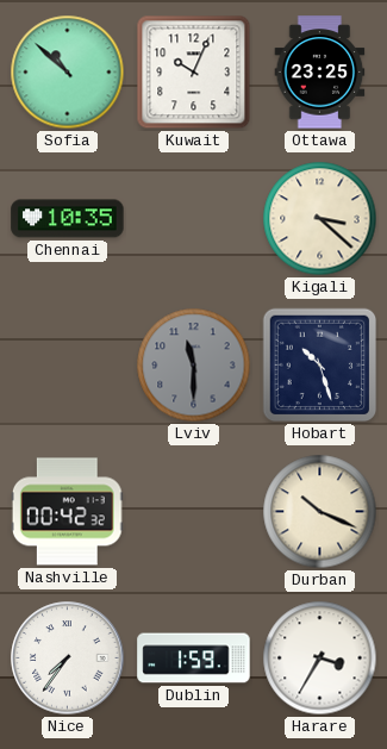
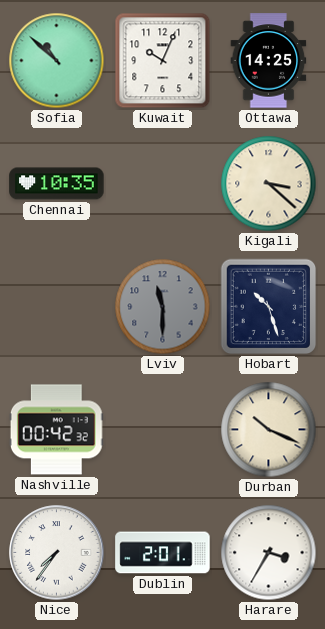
Ottawa: 23:25 -> 14:25
Dublin: 1:59 -> 2:01
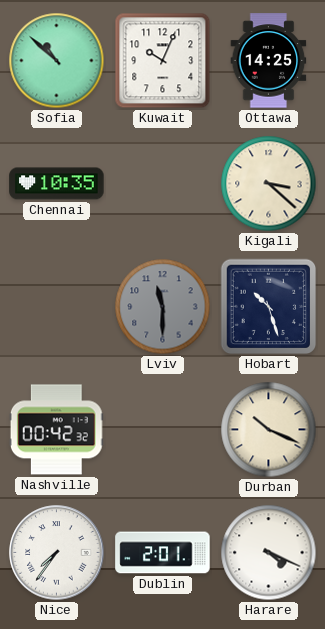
Harare: 3:35 -> 4:19
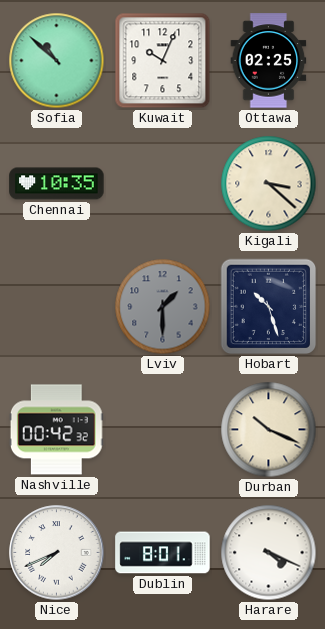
Ottawa: 14:25 -> 02:25
Lviv: 11:30 -> 1:30
Nice: 7:36 -> 7:41
Dublin: 2:01 -> 8:01
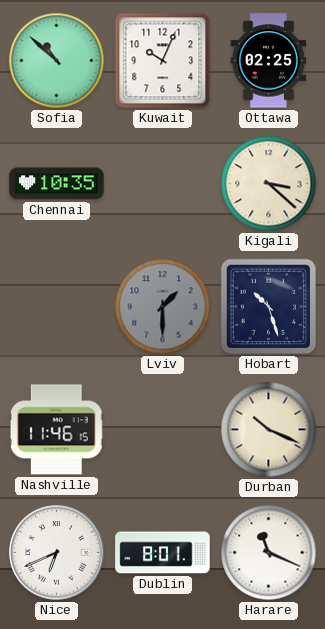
Nashville: 00:42 -> 11:46
Nice: 7:41 -> 6:41
Harare: 4:19 -> 11:19
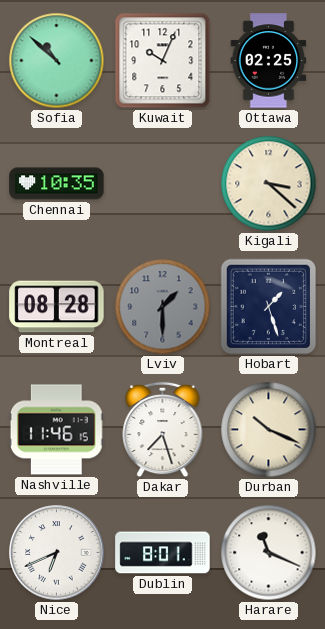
Montreal: none -> 08:28
Hobart: 10:27 -> 1:27
Dakar: none -> 7:27
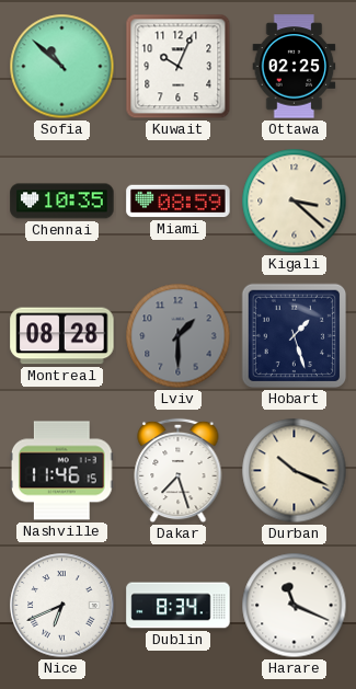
Miami: none -> 08:59
Dublin: 8:01 -> 8:34
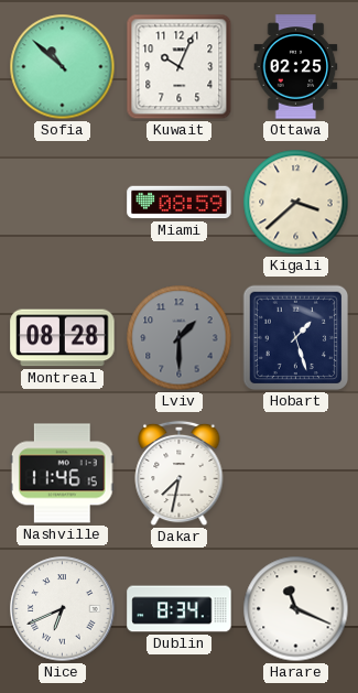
Chennai: 10:35 -> none
Kigali: 3:22 -> 3:38
Dakar: 7:27 -> 7:32
Durban: 10:19 -> none
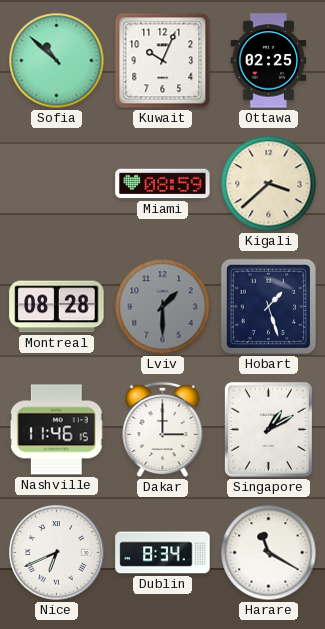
Dakar: 7:32 -> 3:00
Singapore: none -> 1:10
Harare: 11:19 -> 11:20
